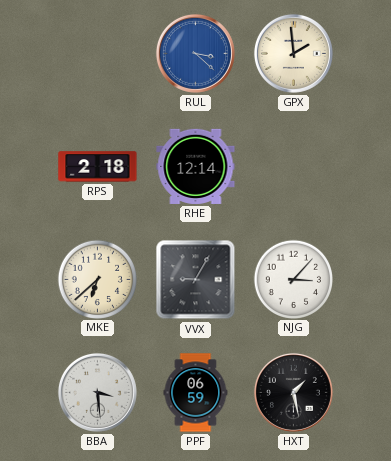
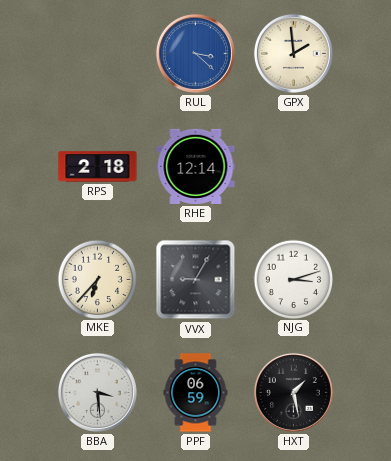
MKE: 6:38 -> 6:37
NJG: 3:07 -> 3:12
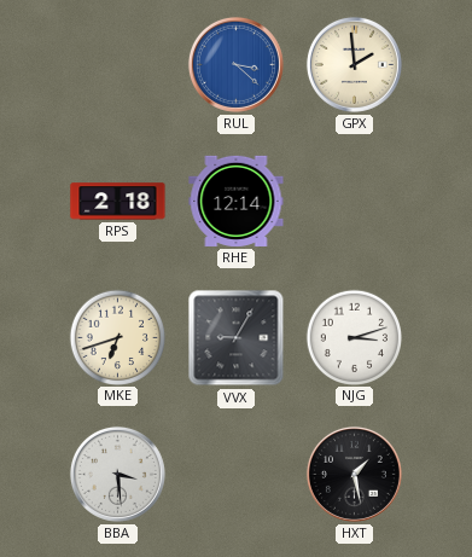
MKE: 6:37 -> 6:42
PPF: 06:59 -> none
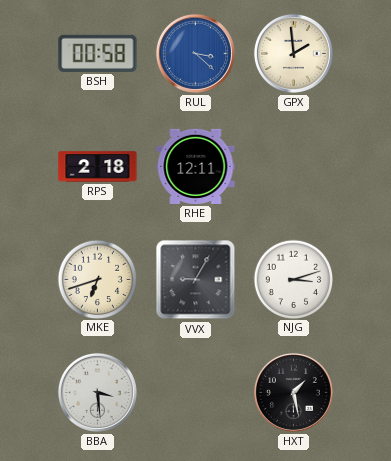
BSH: none -> 00:58
RHE: 12:14 -> 12:11
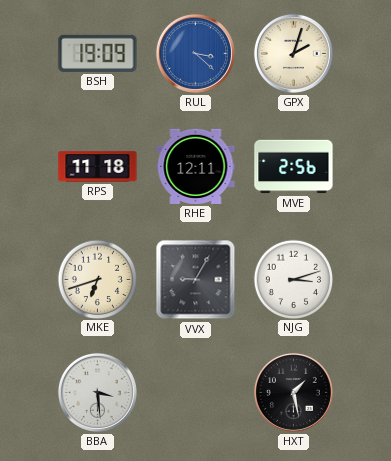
BSH: 00:58 -> 19:09
GPX: 1:59 -> 2:03
RPS: 2:18 -> 11:18
MVE: none -> 2:56
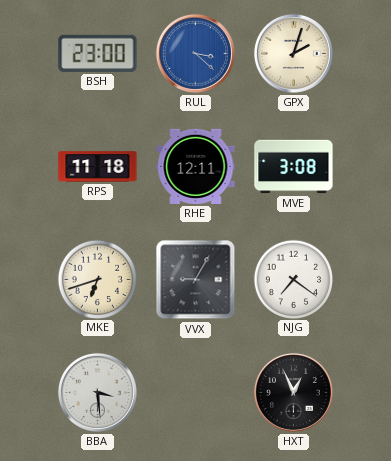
BSH: 19:09 -> 23:00
MVE: 2:56 -> 3:08
NJG: 3:12 -> 7:21
HXT: 1:28 -> 12:56
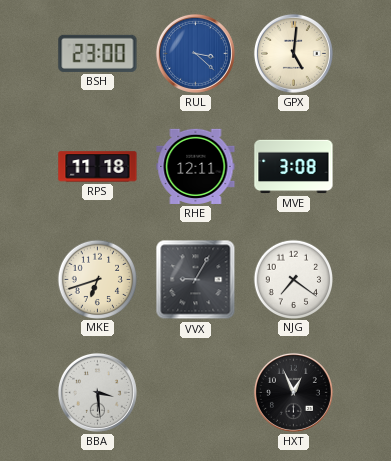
GPX: 2:03 -> 5:01
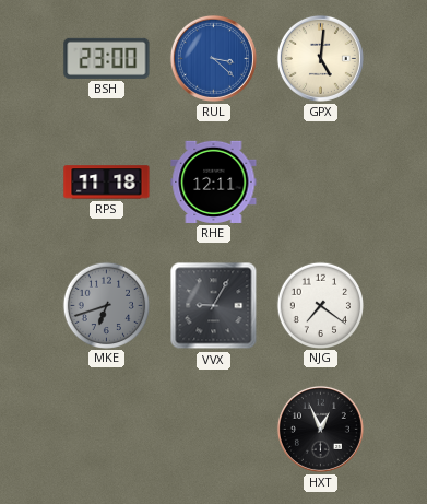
MVE: 3:08 -> none
MKE dial: cream -> grey
BBA: 3:29 -> none
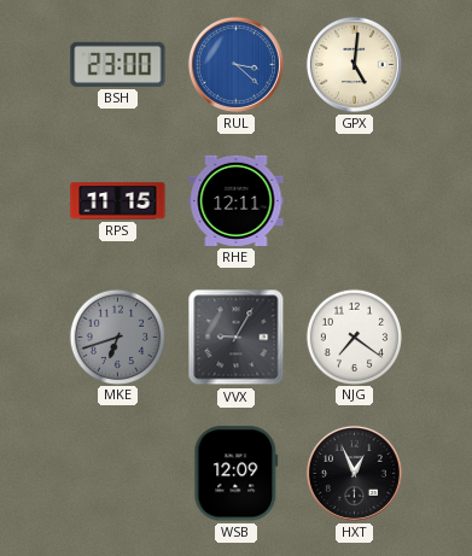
RPS: 11:18 -> 11:15
WSB: none -> 12:09
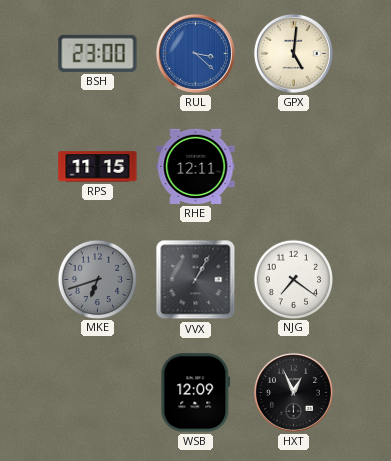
VVX: 9:05 -> 1:05
